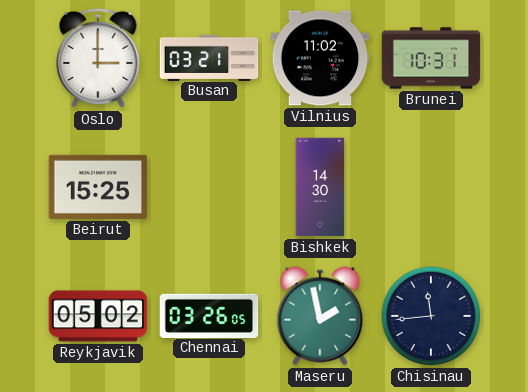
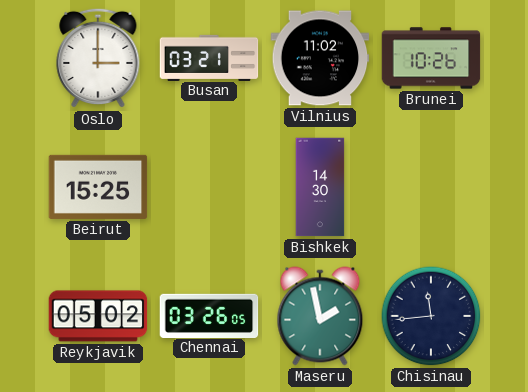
Brunei: 10:31 -> 10:26
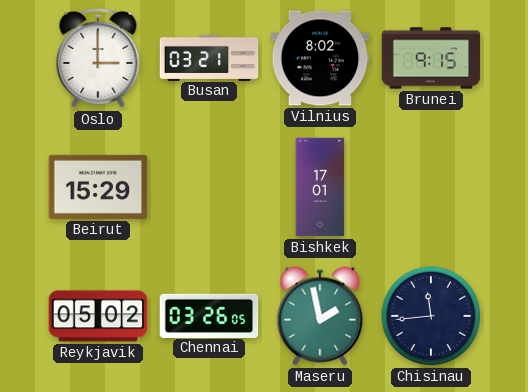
Vilnius: 11:02 -> 8:02
Brunei: 10:26 -> 9:15
Beirut: 15:25 -> 15:29
Bishkek: 14:30 -> 17:01
